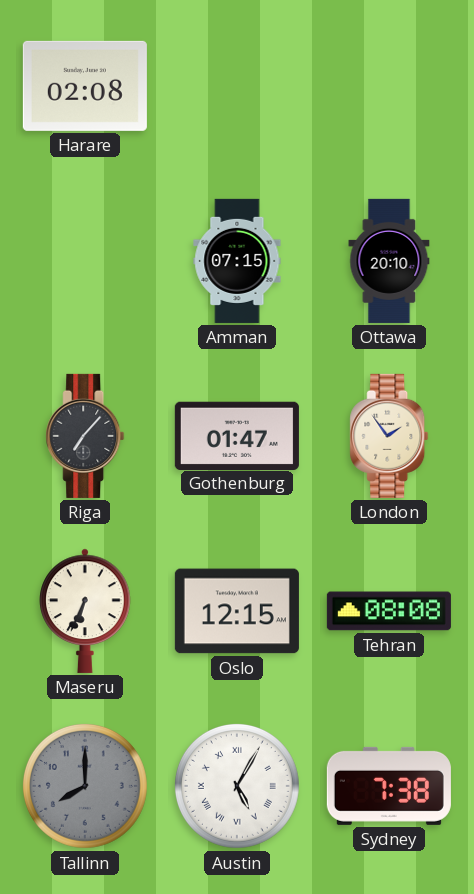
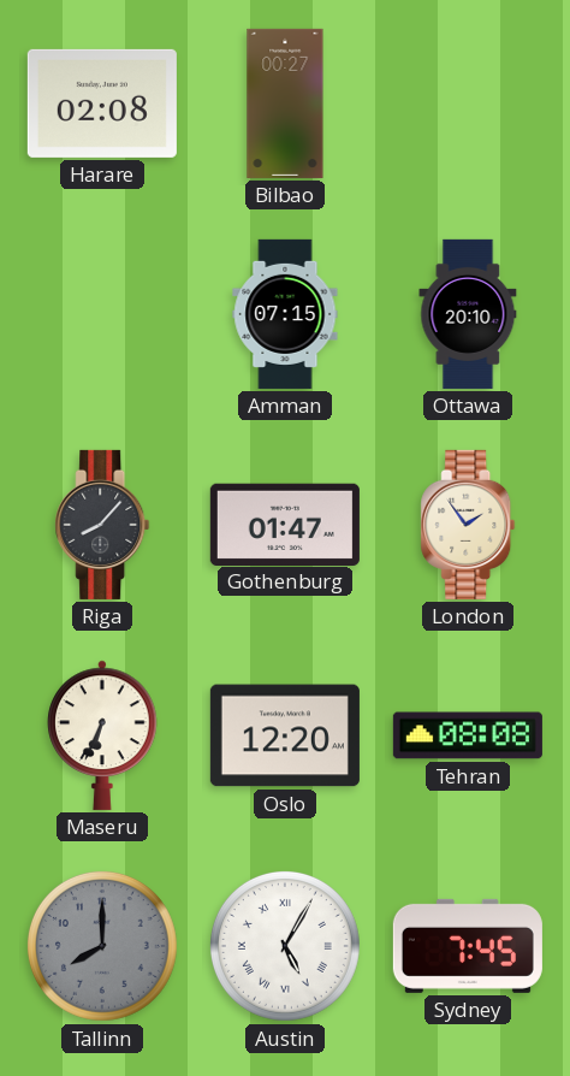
Bilbao: none -> 00:27
Riga: 7:07 -> 8:07
Oslo: 12:15 -> 12:20
Sydney: 7:38 -> 7:45
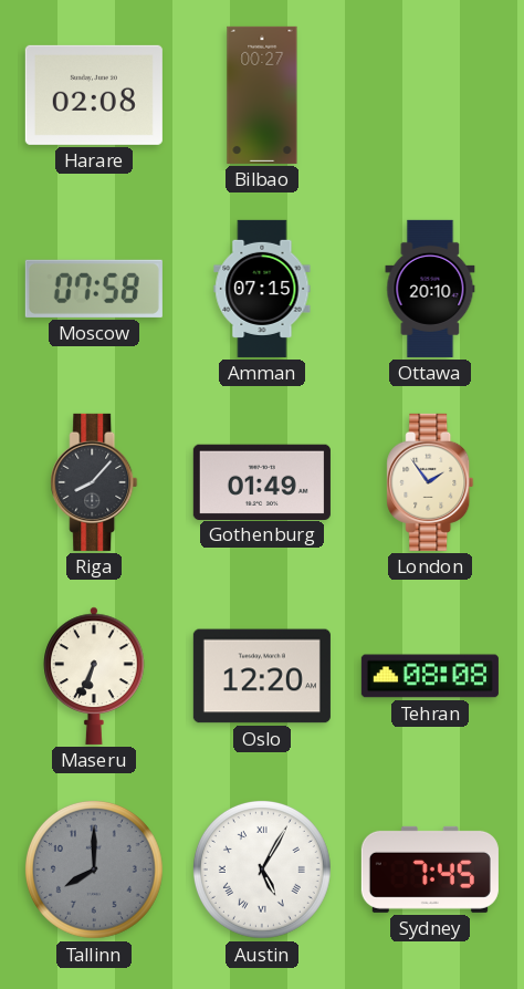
Moscow: none -> 07:58
Gothenburg: 01:47 -> 01:49
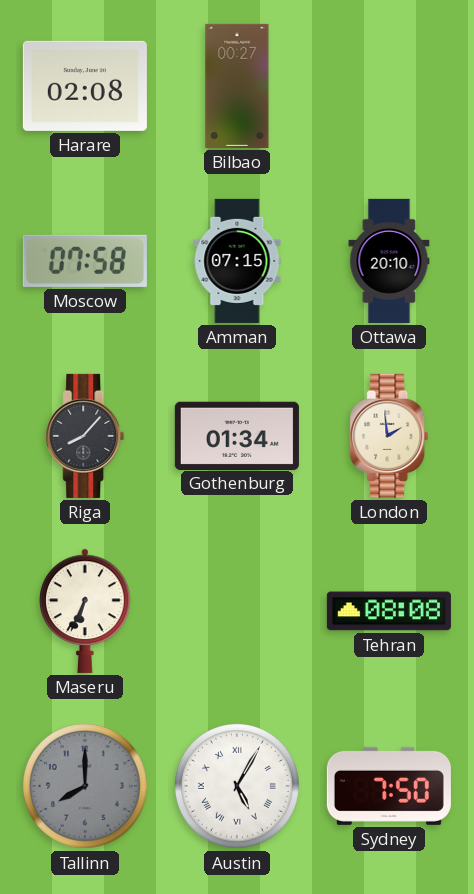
Gothenburg: 01:49 -> 01:34
London: 1:54 -> 1:59
Oslo: 12:20 -> none
Sydney: 7:45 -> 7:50
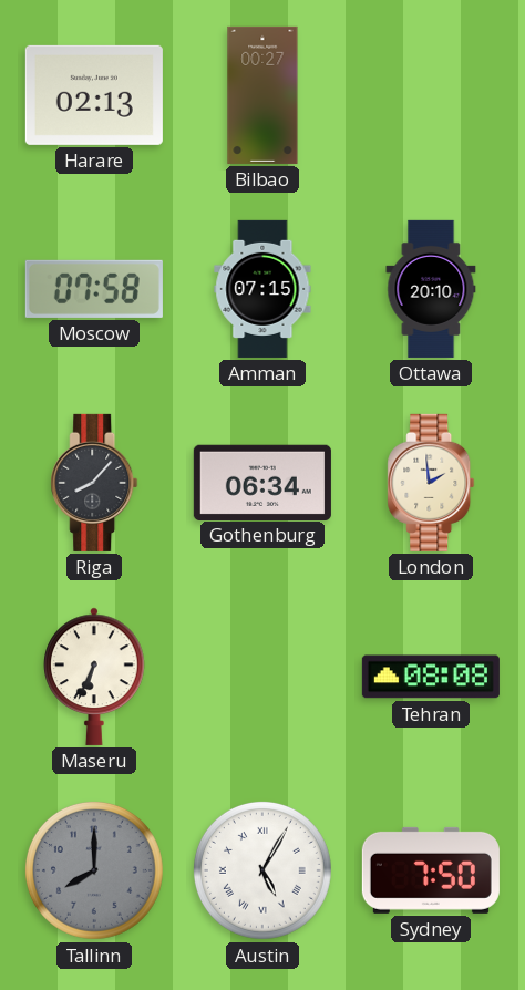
Harare: 02:08 -> 02:13
Gothenburg: 01:34 -> 06:34
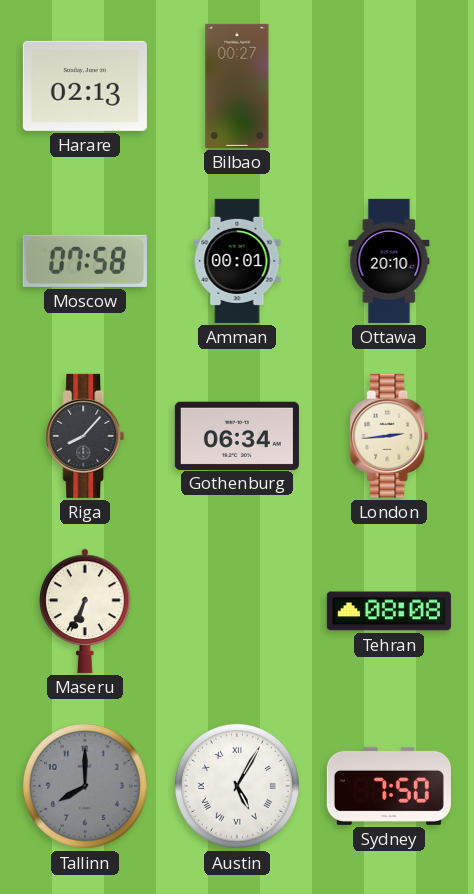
Amman: 07:15 -> 00:01
London: 1:59 -> 2:44
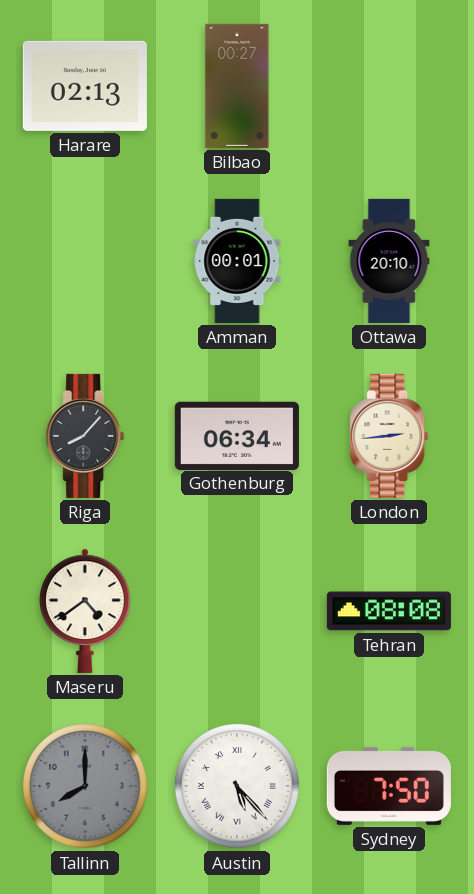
Moscow: 07:58 -> none
Maseru: 6:34 -> 4:39
Austin: 5:05 -> 5:23
